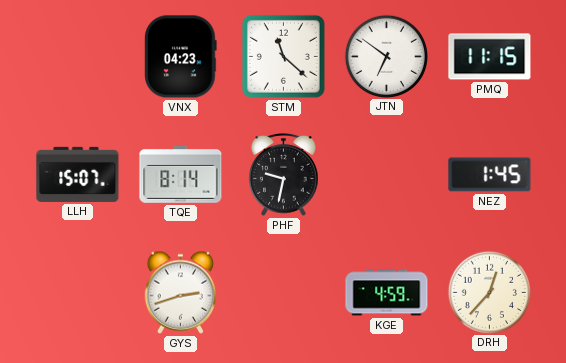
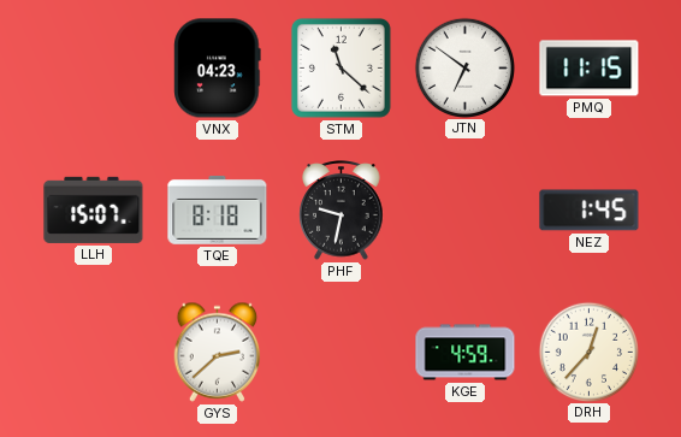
TQE: 8:14 -> 8:18
GYS: 2:42 -> 2:38
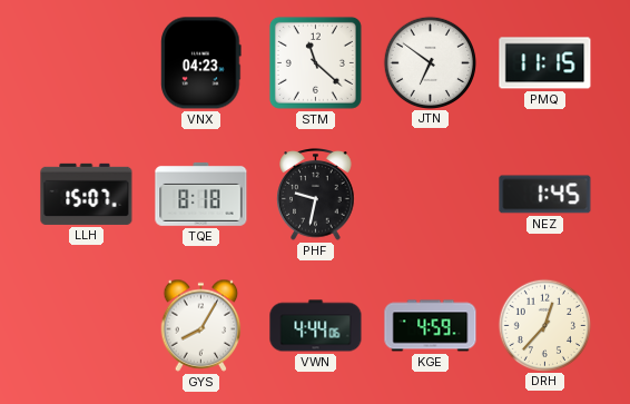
GYS: 2:38 -> 8:05
VWN: none -> 4:44
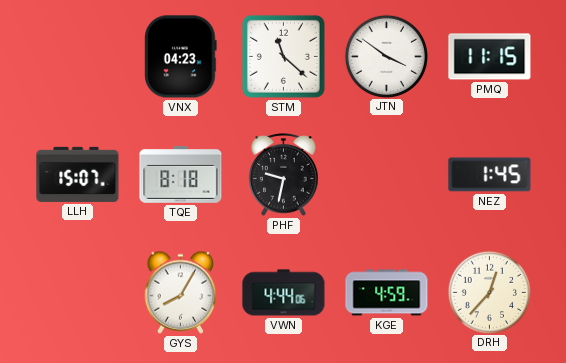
JTN: 6:51 -> 3:51
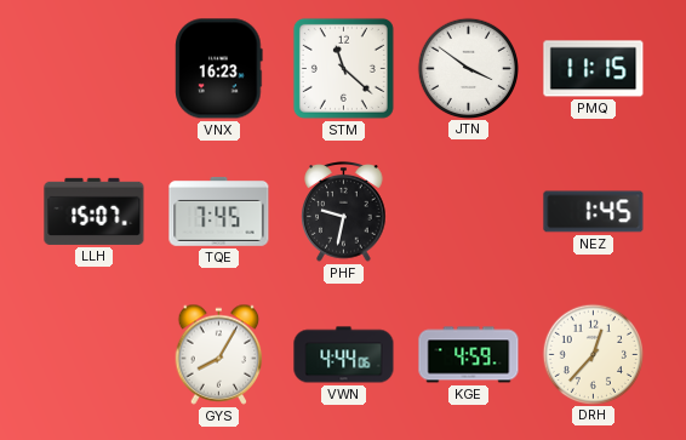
VNX: 04:23 -> 16:23
TQE: 8:18 -> 7:45
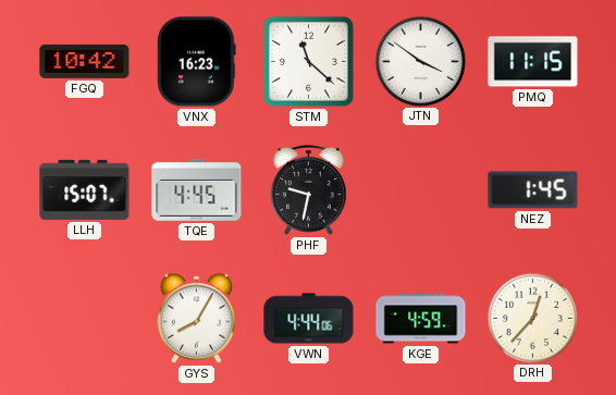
FGQ: none -> 10:42
TQE: 7:45 -> 4:45
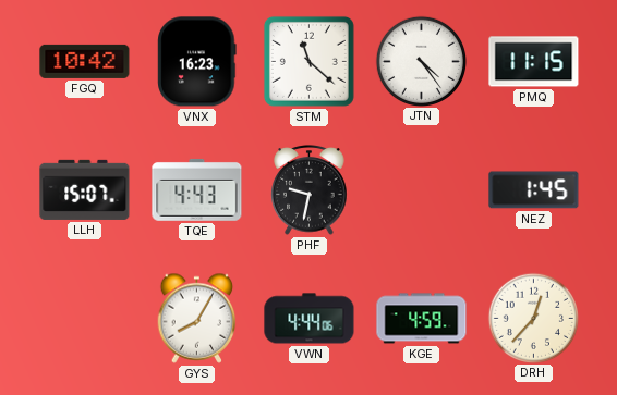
JTN: 3:51 -> 4:24
TQE: 4:45 -> 4:43
